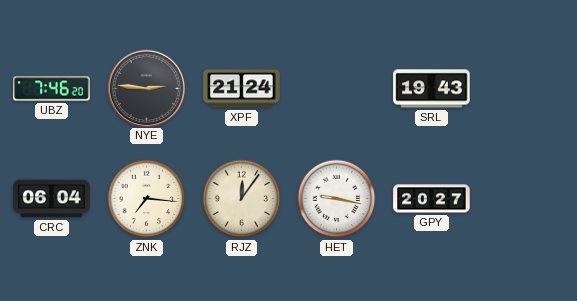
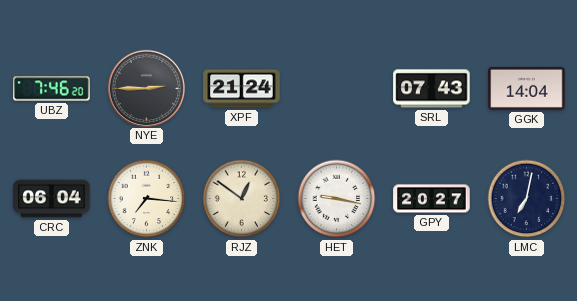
NYE: 2:46 -> 2:45
SRL: 19:43 -> 07:43
GGK: none -> 14:04
RJZ: 12:06 -> 12:51
LMC: none -> 7:02
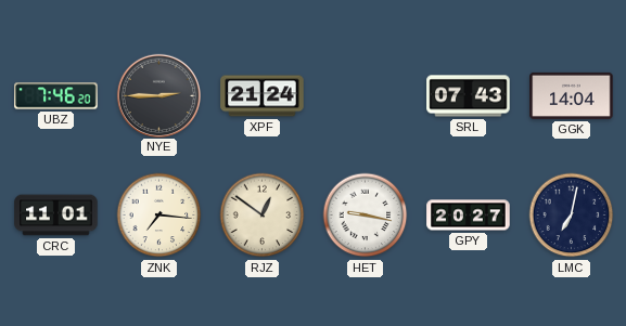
CRC: 06:04 -> 11:01
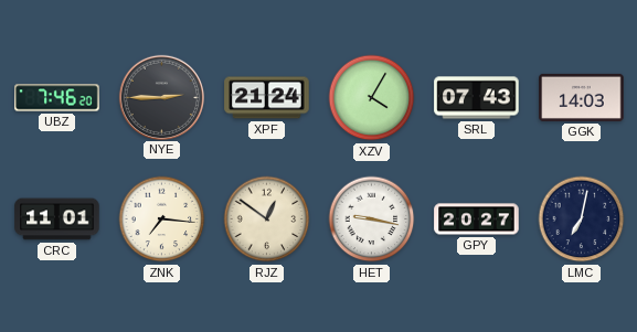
XZV: none -> 4:05
GGK: 14:04 -> 14:03
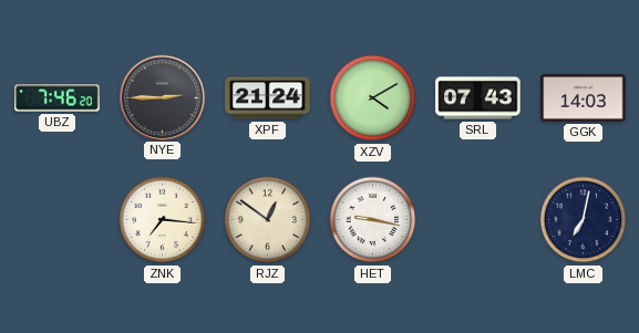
XZV: 4:05 -> 4:10
CRC: 11:01 -> none
GPY: 20:27 -> none
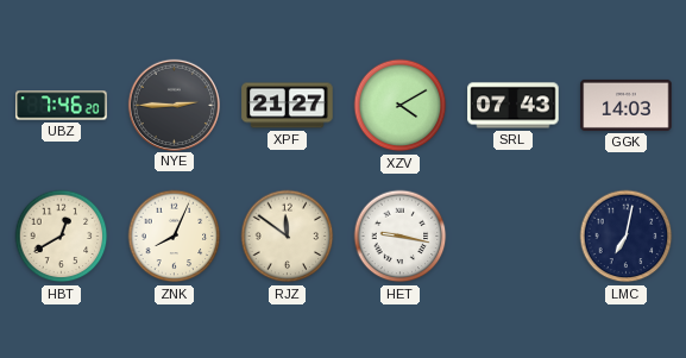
XPF: 21:24 -> 21:27
HBT: none -> 12:40
ZNK: 7:16 -> 8:04
RJZ: 12:51 -> 11:51
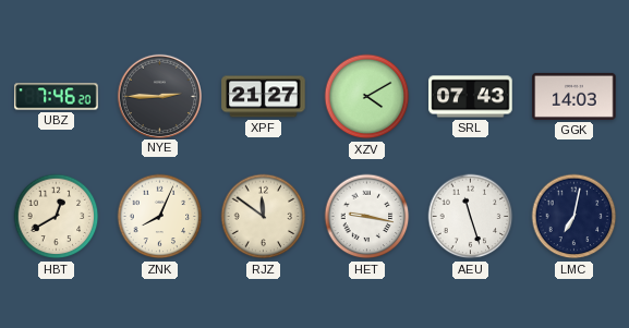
AEU: none -> 11:27
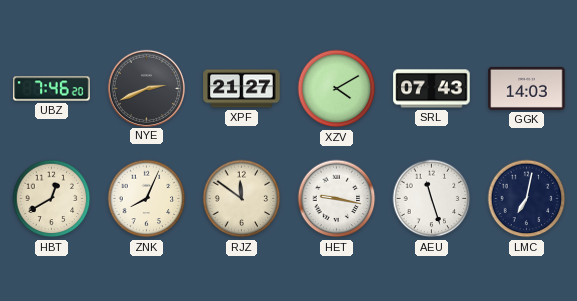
NYE: 2:45 -> 2:41
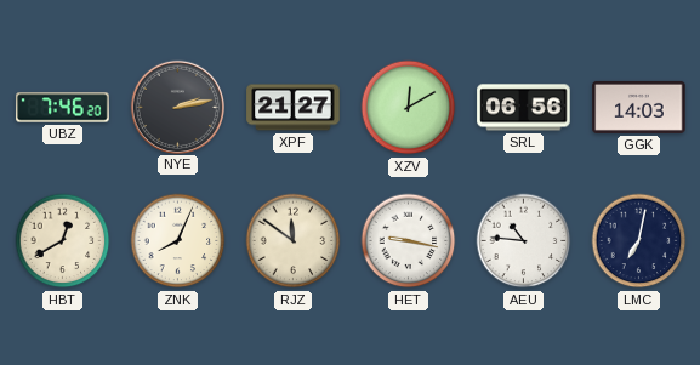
NYE: 2:41 -> 2:13
XZV: 4:10 -> 12:10
SRL: 07:43 -> 06:56
AEU: 11:27 -> 10:46
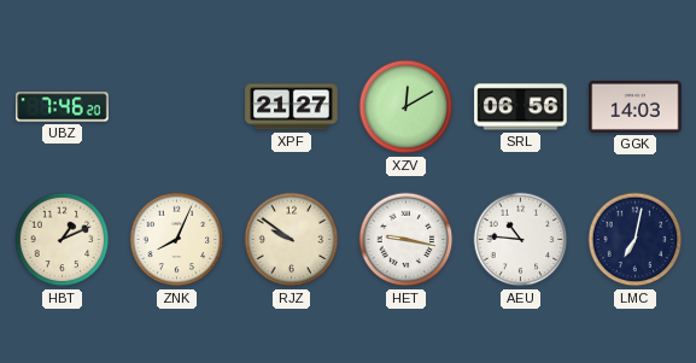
NYE: 2:13 -> none
HBT: 12:40 -> 1:11
RJZ: 11:51 -> 9:51
